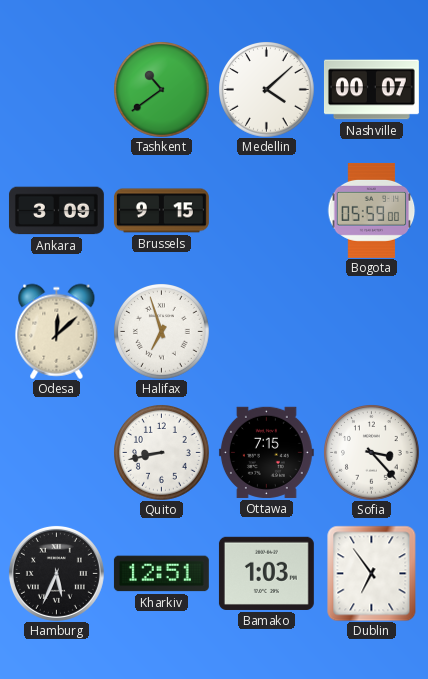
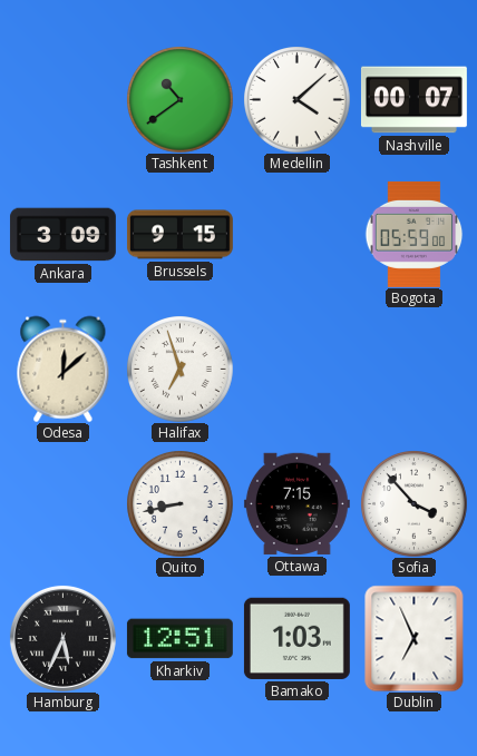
Sofia: 3:23 -> 3:53
Dublin: 6:54 -> 6:56
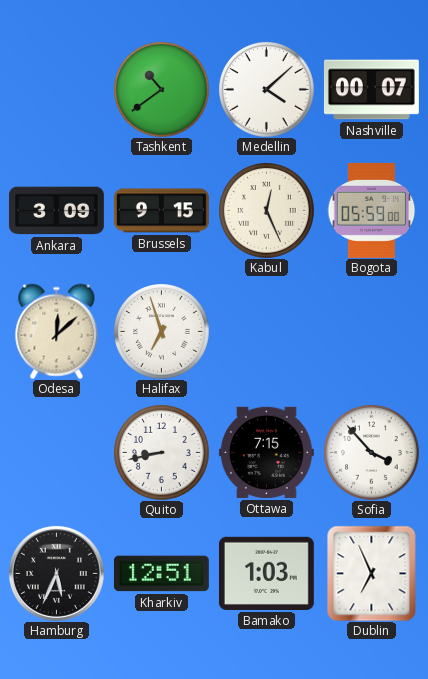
Kabul: none -> 12:26
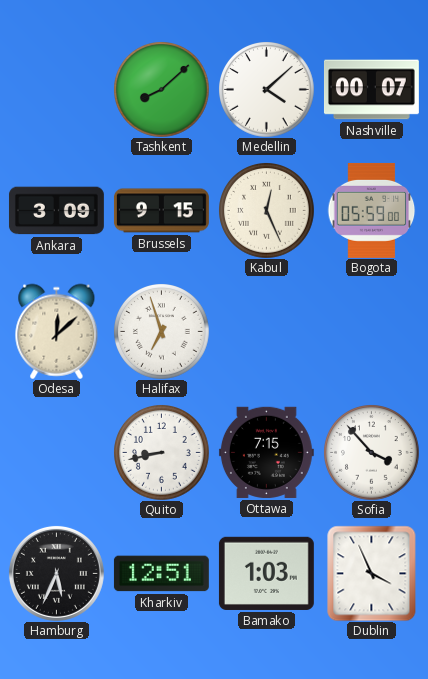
Tashkent: 10:39 -> 8:08
Dublin: 6:56 -> 3:56
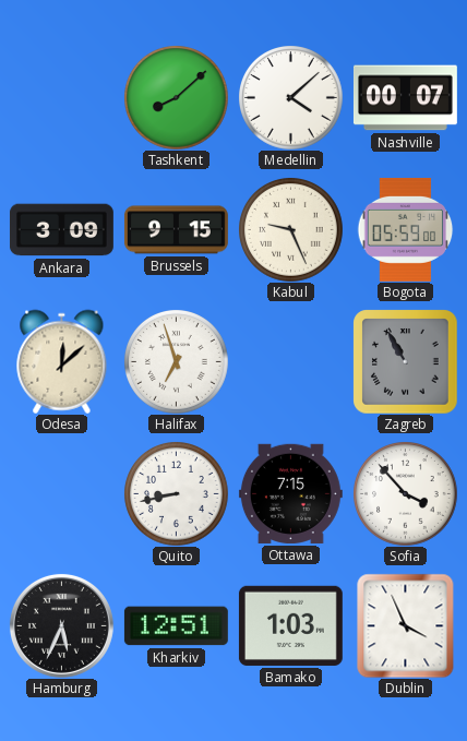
Kabul: 12:26 -> 9:26
Zagreb: none -> 10:55
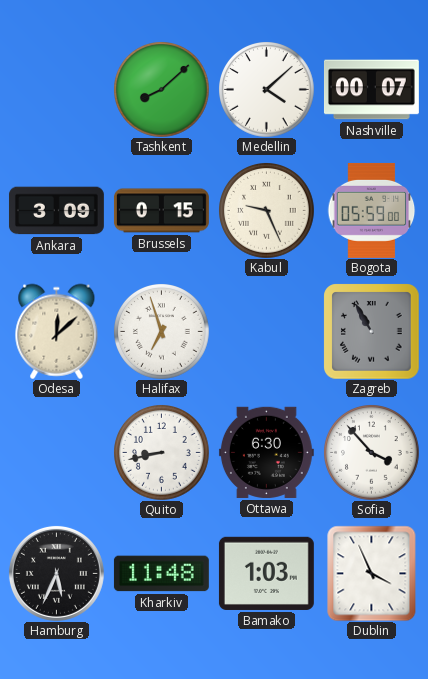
Brussels: 9:15 -> 0:15
Ottawa: 7:15 -> 6:30
Kharkiv: 12:51 -> 11:48
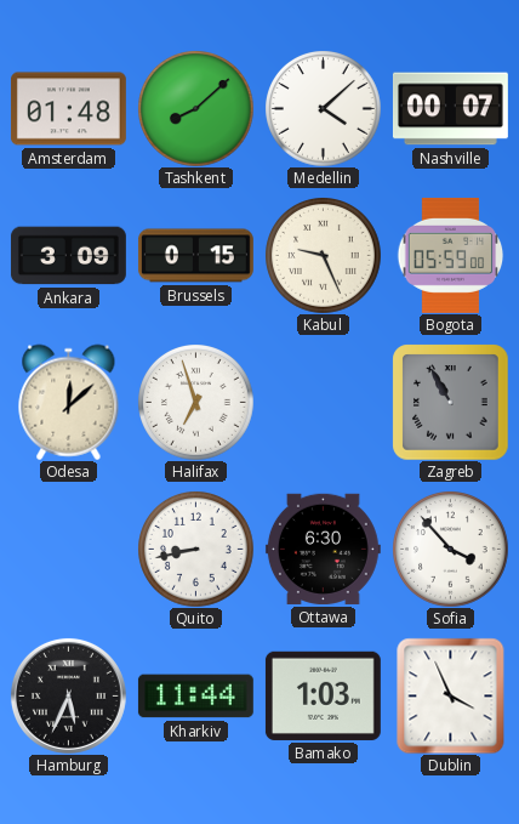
Amsterdam: none -> 01:48
Kharkiv: 11:48 -> 11:44
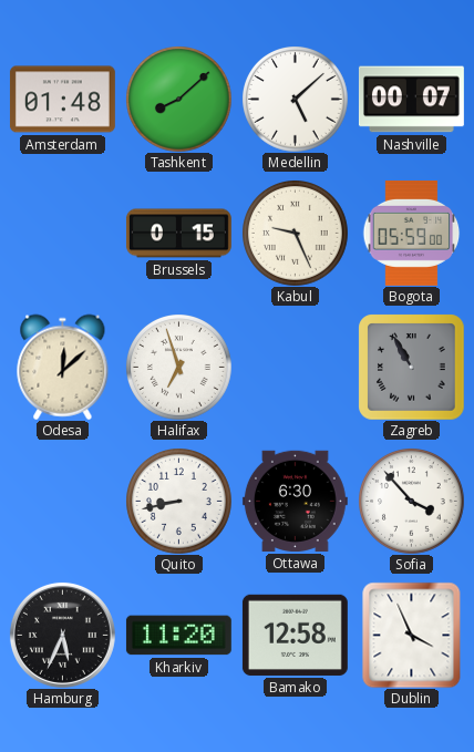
Medellin: 4:08 -> 5:08
Ankara: 3:09 -> none
Kharkiv: 11:44 -> 11:20
Bamako: 1:03 -> 12:58
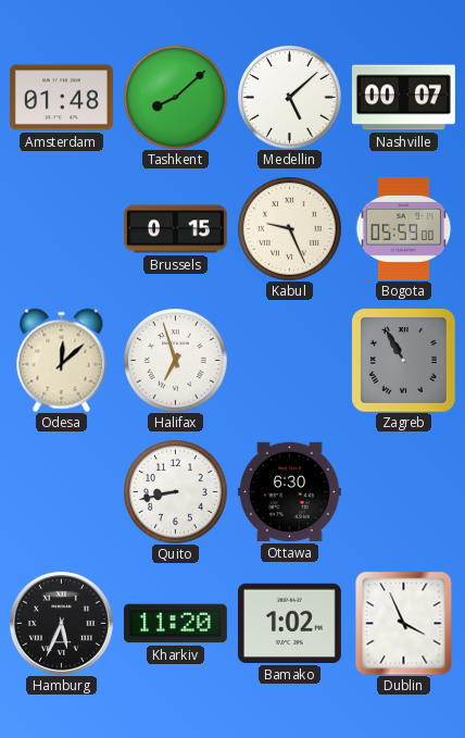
Sofia: 3:53 -> none
Bamako: 12:58 -> 1:02
